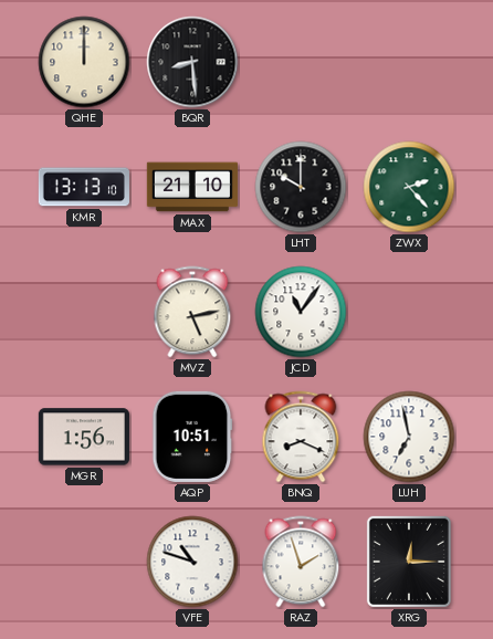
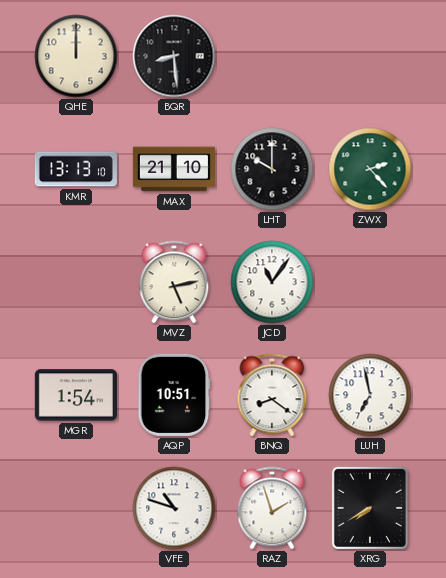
MGR: 1:56 -> 1:54
BNQ: 8:19 -> 8:21
XRG: 12:15 -> 7:40
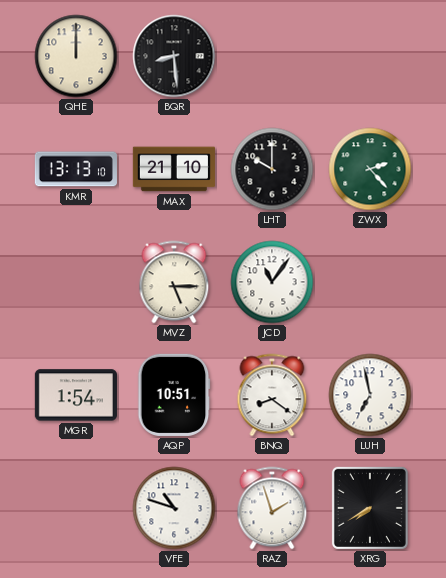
MVZ: 5:13 -> 5:15
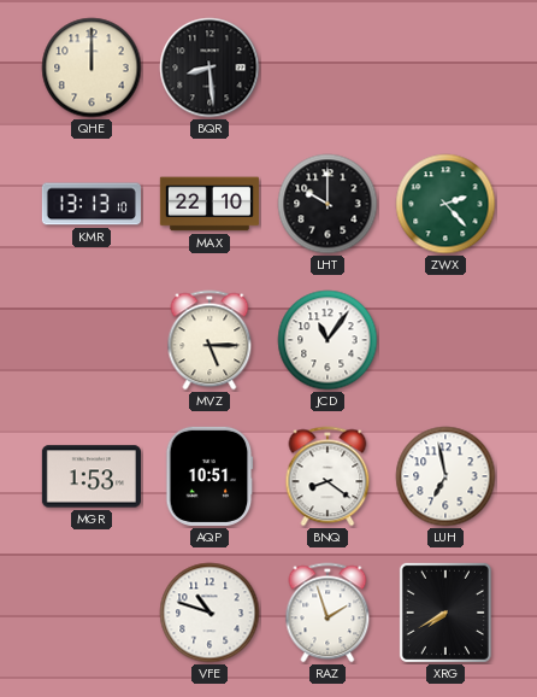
MAX: 21:10 -> 22:10
MGR: 1:54 -> 1:53
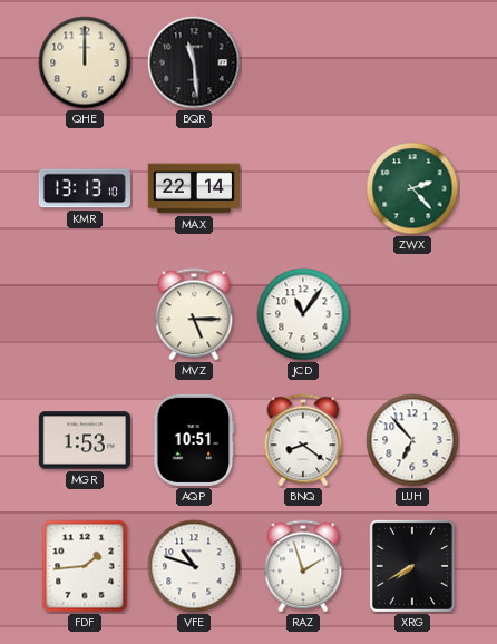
BQR: 8:29 -> 11:29
MAX: 22:10 -> 22:14
LHT: 10:00 -> none
LUH: 6:58 -> 6:53
FDF: none -> 1:44
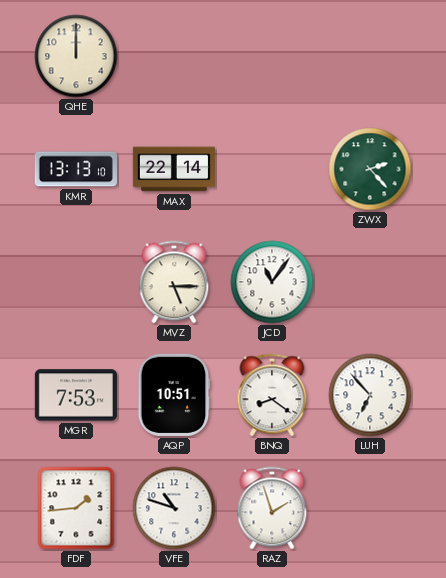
BQR: 11:29 -> none
MGR: 1:53 -> 7:53
XRG: 7:40 -> none
